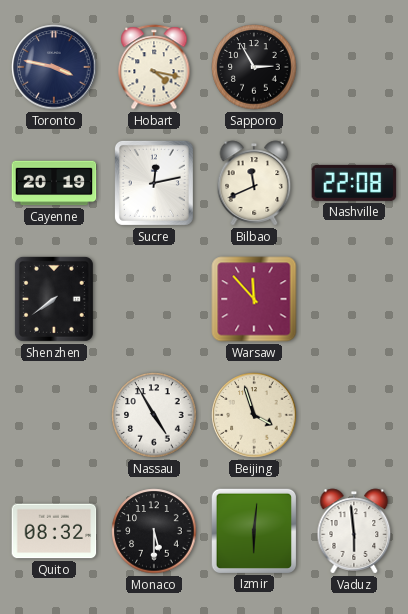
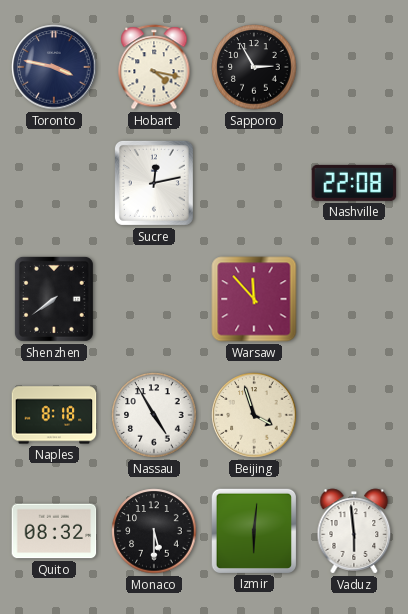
Cayenne: 20:19 -> none
Bilbao: 11:41 -> none
Naples: none -> 8:18
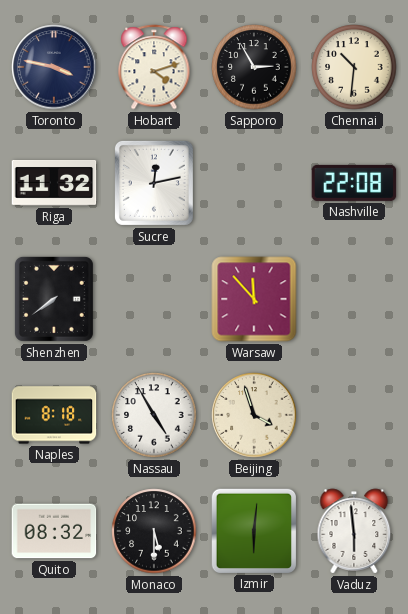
Hobart: 4:17 -> 4:12
Chennai: none -> 10:31
Riga: none -> 11:32
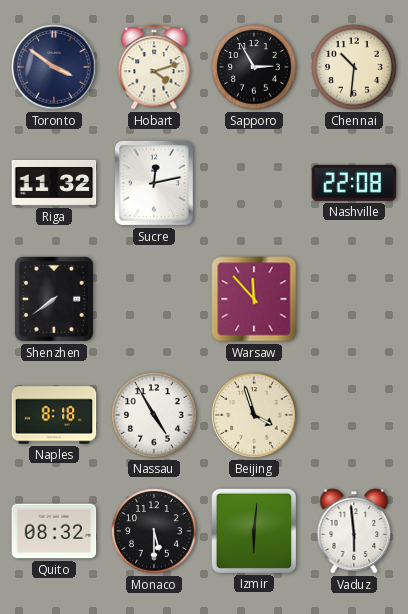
Toronto: 3:47 -> 3:51
